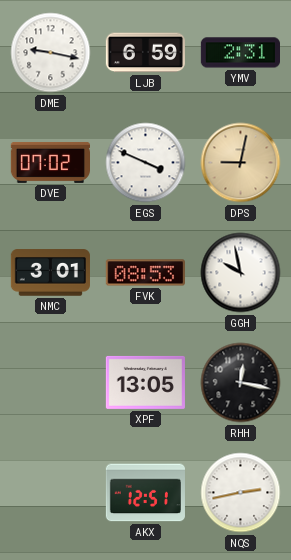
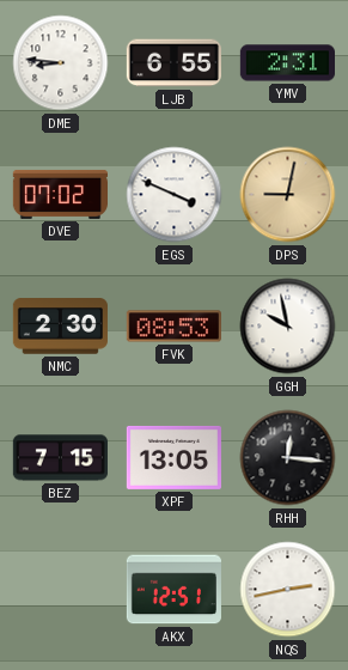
DME: 9:17 -> 8:46
LJB: 6:59 -> 6:55
NMC: 3:01 -> 2:30
BEZ: none -> 7:15
RHH: 12:17 -> 12:16
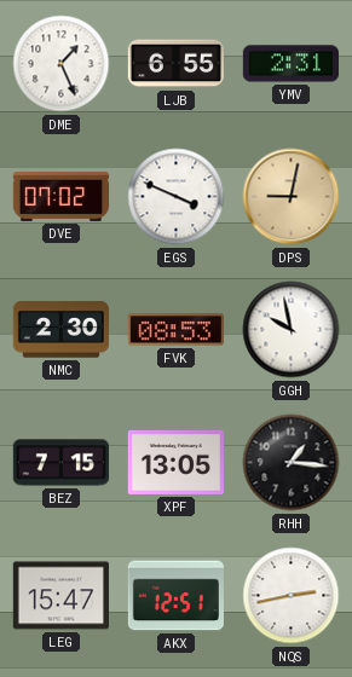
DME: 8:46 -> 1:26
RHH: 12:16 -> 1:16
LEG: none -> 15:47
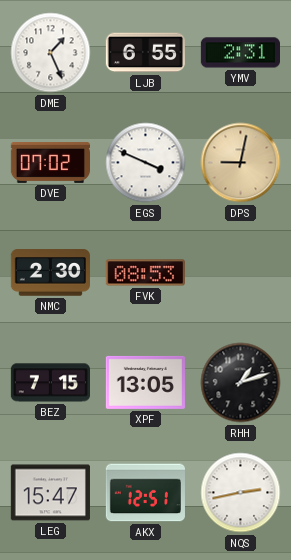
GGH: 9:58 -> none
RHH: 1:16 -> 1:12
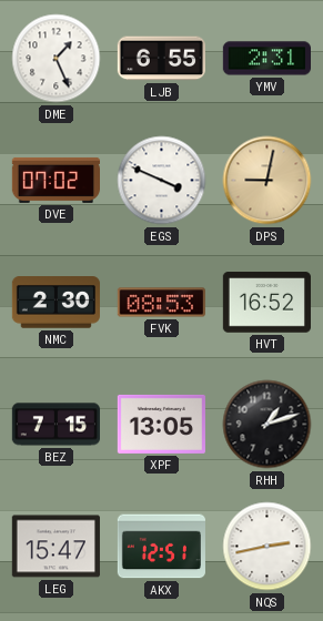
HVT: none -> 16:52
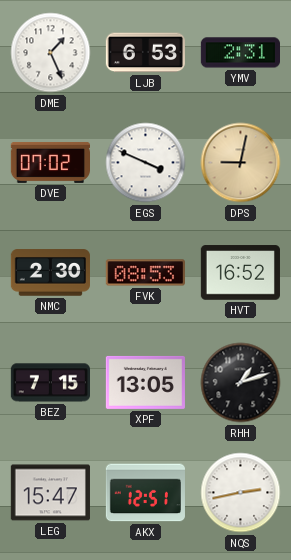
LJB: 6:55 -> 6:53
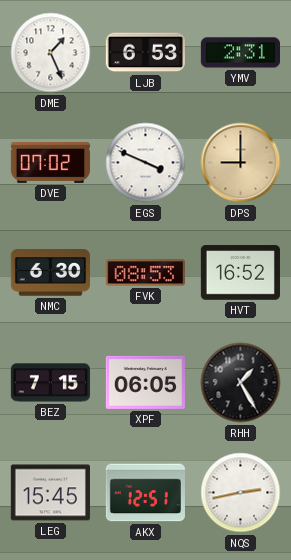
DPS: 9:02 -> 9:00
NMC: 2:30 -> 6:30
XPF: 13:05 -> 06:05
RHH: 1:12 -> 1:25
LEG: 15:47 -> 15:45
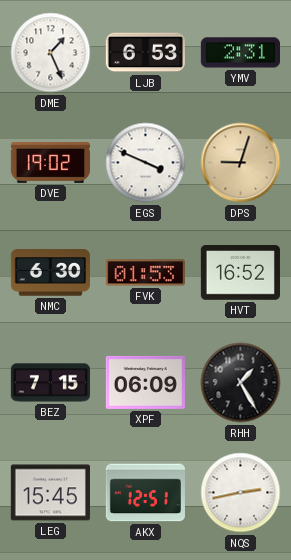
DVE: 07:02 -> 19:02
DPS: 9:00 -> 9:03
FVK: 08:53 -> 01:53
XPF: 06:05 -> 06:09
